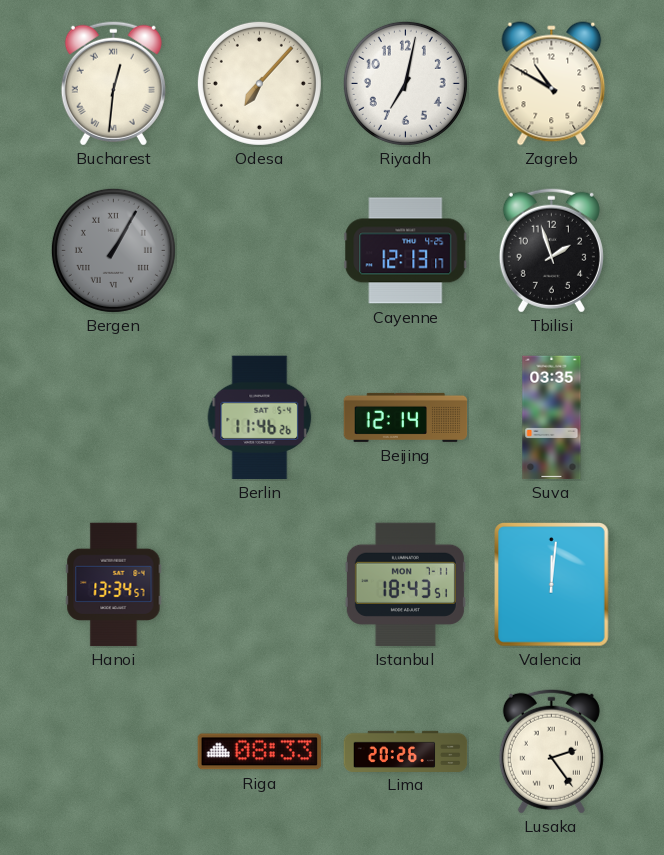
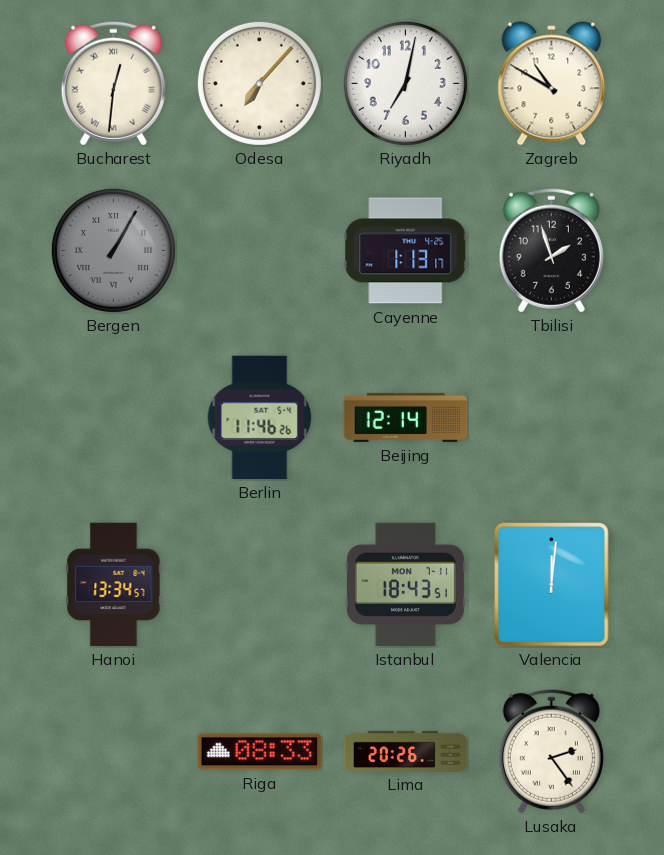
Cayenne: 12:13 -> 1:13
Suva: 03:35 -> none
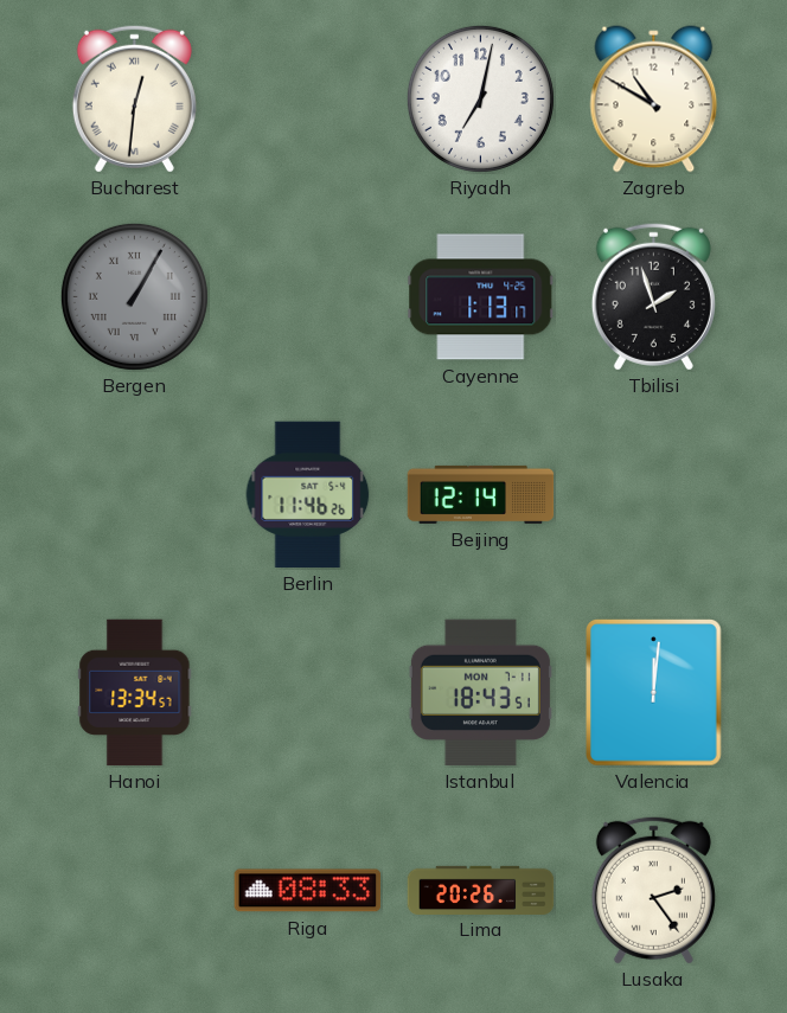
Odesa: 7:07 -> none
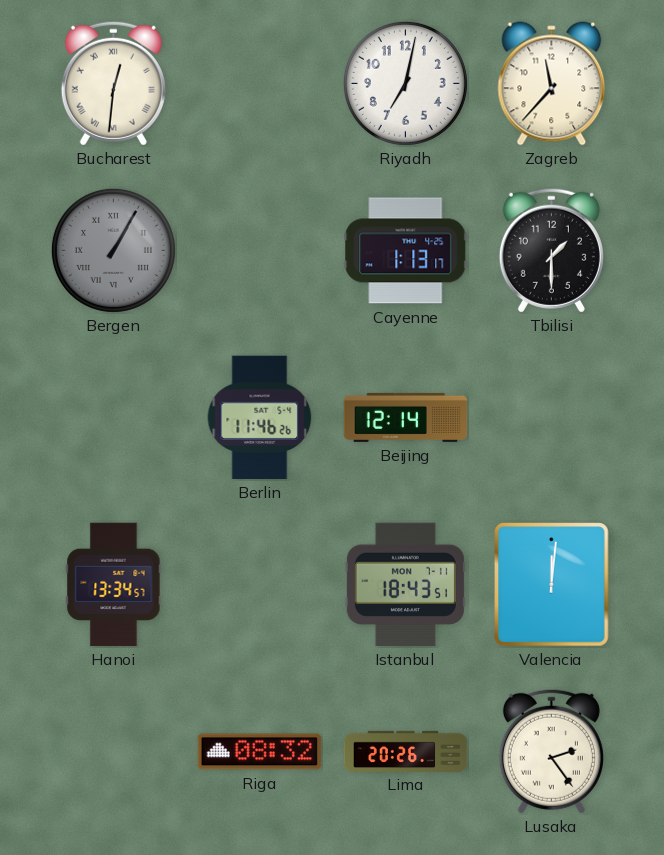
Zagreb: 10:50 -> 11:37
Tbilisi: 1:57 -> 1:30
Riga: 08:33 -> 08:32
